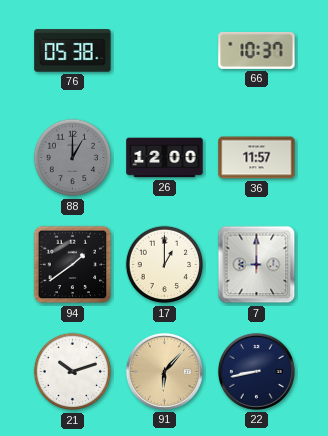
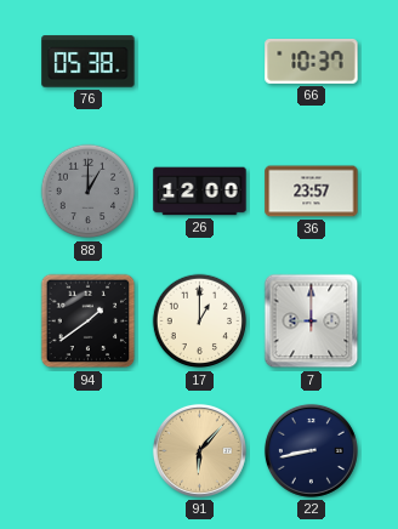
36: 11:57 -> 23:57
21: 10:12 -> none
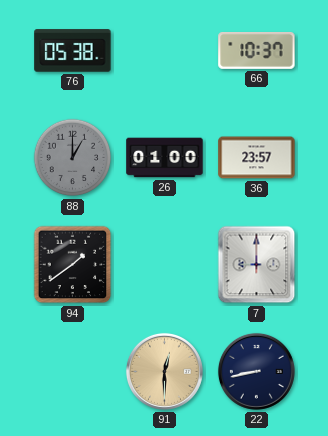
26: 12:00 -> 01:00
17: 1:00 -> none
91: 6:07 -> 12:30
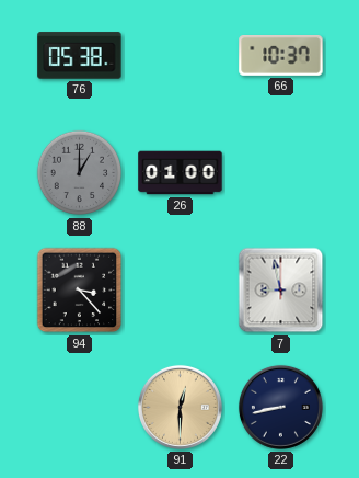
36: 23:57 -> none
94: 1:39 -> 3:23
7: 9:00 -> 8:58
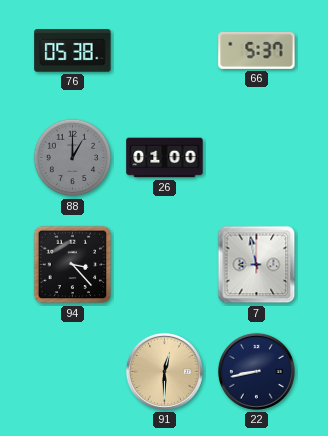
66: 10:37 -> 5:37
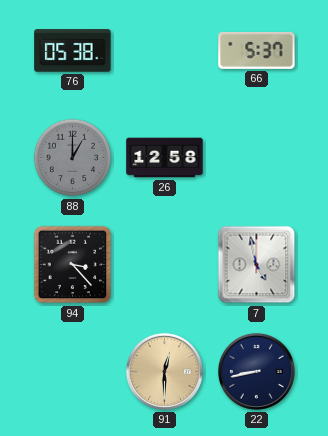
26: 01:00 -> 12:58
7: 8:58 -> 4:58
